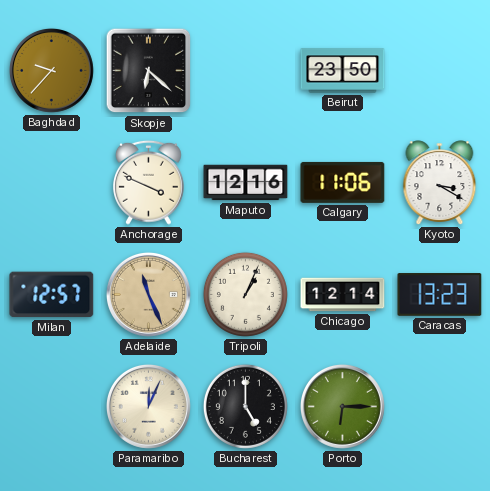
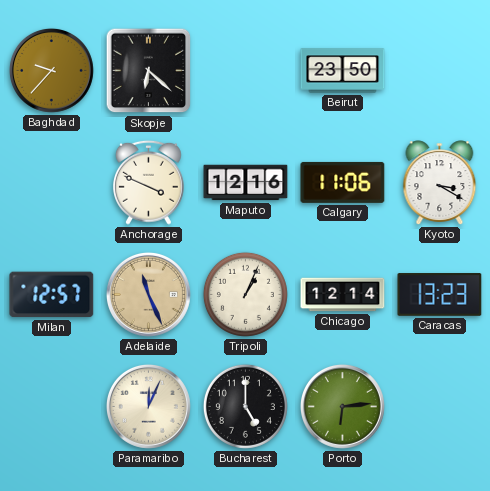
Porto: 6:15 -> 6:14
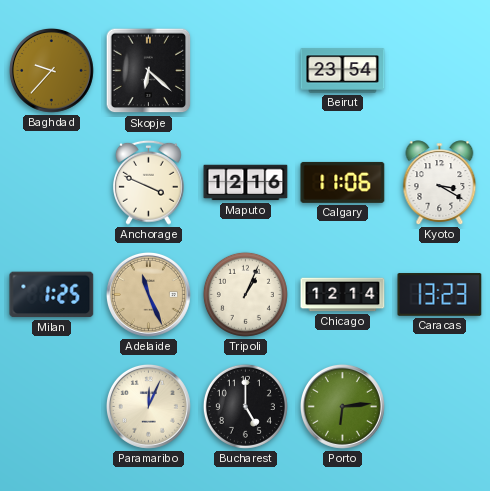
Beirut: 23:50 -> 23:54
Milan: 12:57 -> 1:25
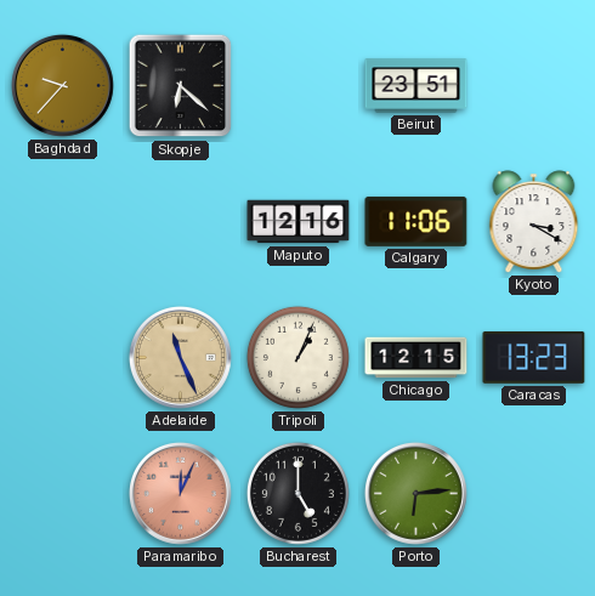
Beirut: 23:54 -> 23:51
Anchorage: 3:49 -> none
Milan: 1:25 -> none
Chicago: 12:14 -> 12:15
Paramaribo dial: cream -> salmon
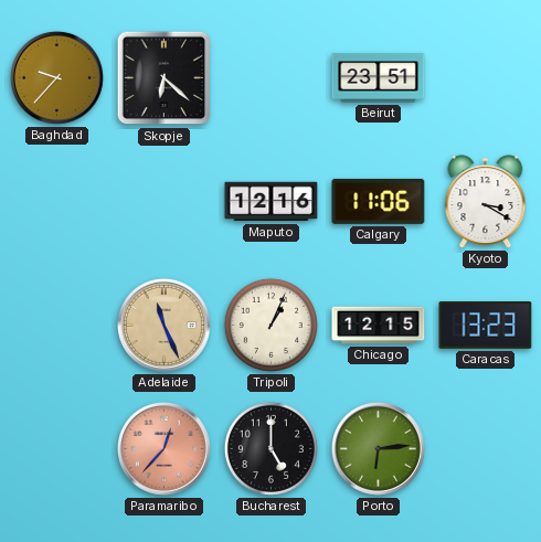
Paramaribo: 12:04 -> 12:37
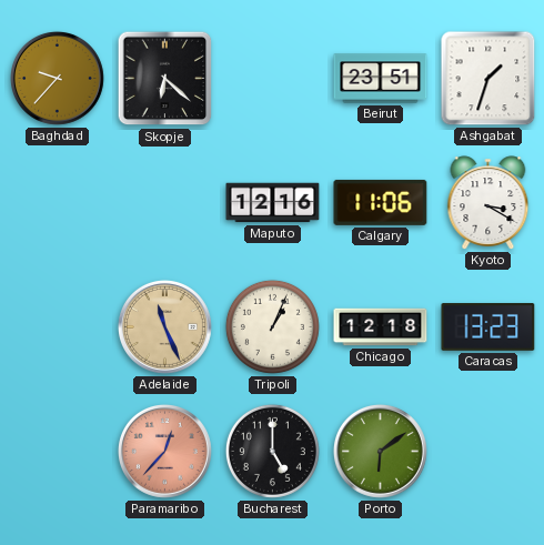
Ashgabat: none -> 1:33
Chicago: 12:15 -> 12:18
Porto: 6:14 -> 6:09
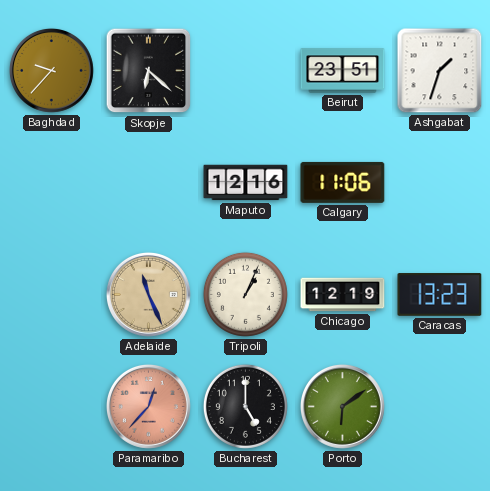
Kyoto: 3:20 -> none
Chicago: 12:18 -> 12:19
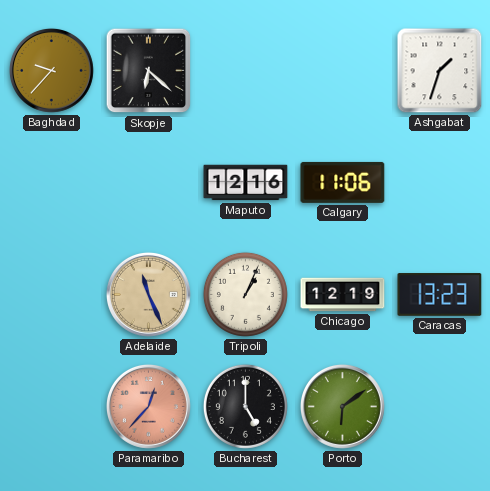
Beirut: 23:51 -> none
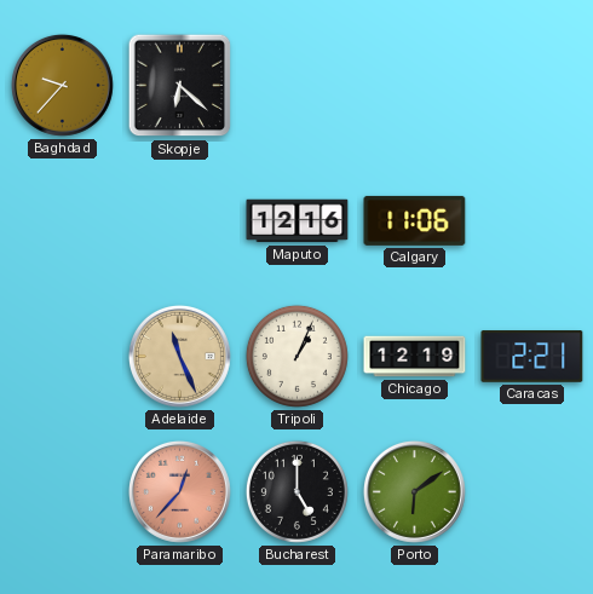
Ashgabat: 1:33 -> none
Caracas: 13:23 -> 2:21
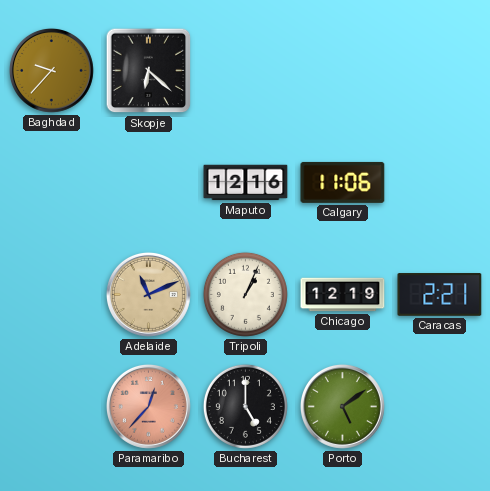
Adelaide: 11:26 -> 11:11
Porto: 6:09 -> 5:09
